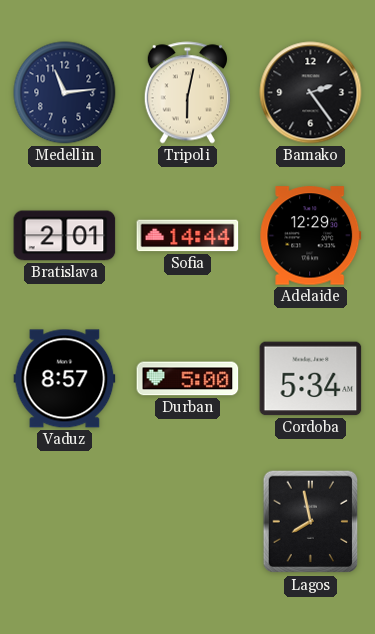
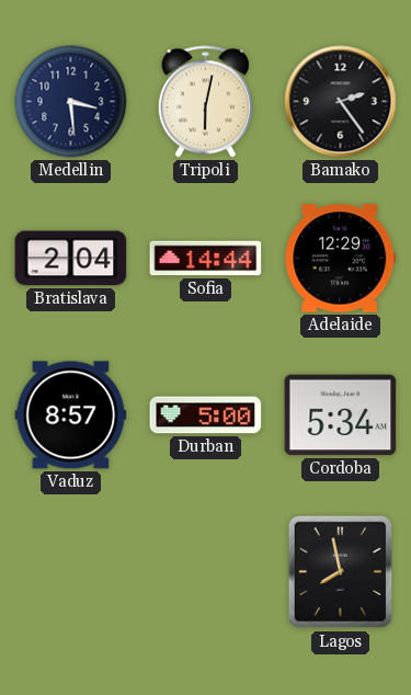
Medellin: 11:14 -> 3:29
Bratislava: 2:01 -> 2:04
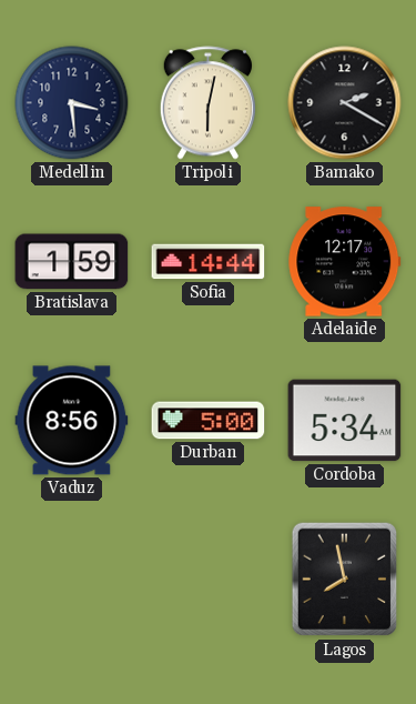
Bamako: 2:24 -> 2:20
Bratislava: 2:04 -> 1:59
Adelaide: 12:29 -> 12:17
Vaduz: 8:57 -> 8:56
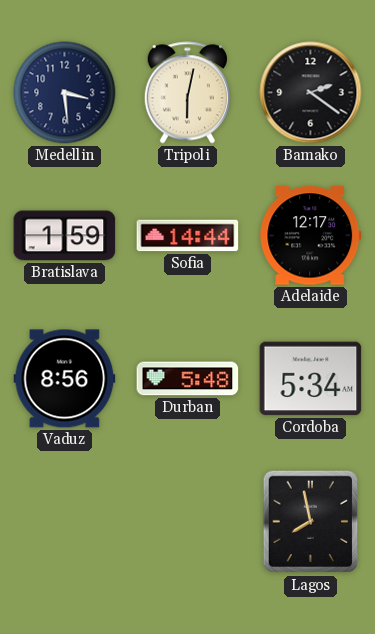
Bamako: 2:20 -> 2:21
Durban: 5:00 -> 5:48
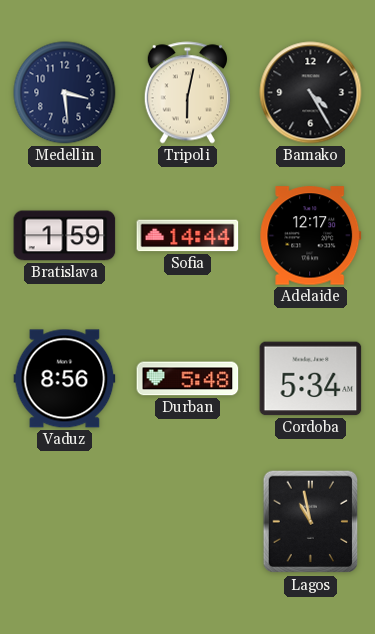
Bamako: 2:21 -> 4:25
Lagos: 7:58 -> 10:58
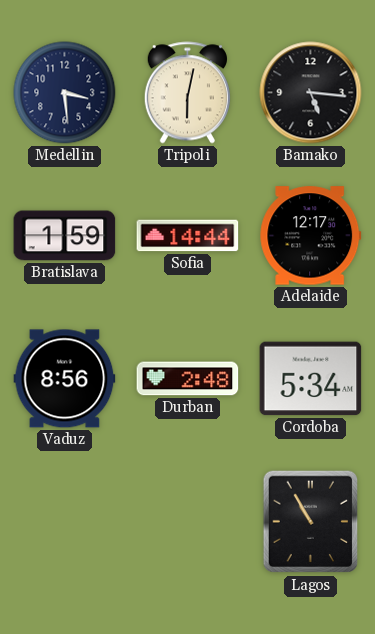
Bamako: 4:25 -> 5:16
Durban: 5:48 -> 2:48
Lagos: 10:58 -> 10:55
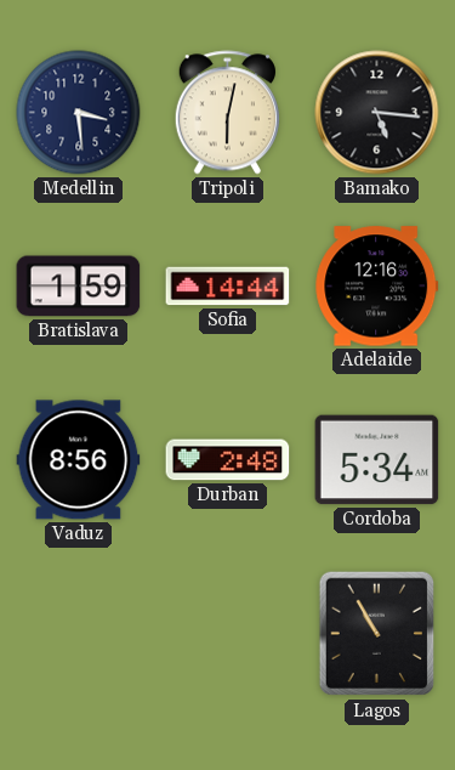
Adelaide: 12:17 -> 12:16
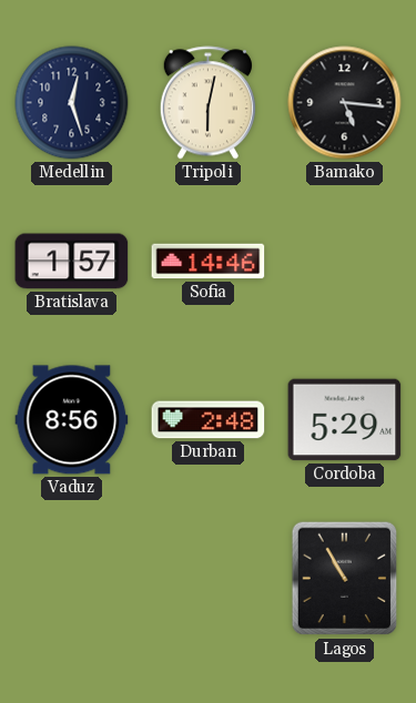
Medellin: 3:29 -> 12:27
Bratislava: 1:59 -> 1:57
Sofia: 14:44 -> 14:46
Adelaide: 12:16 -> none
Cordoba: 5:34 -> 5:29
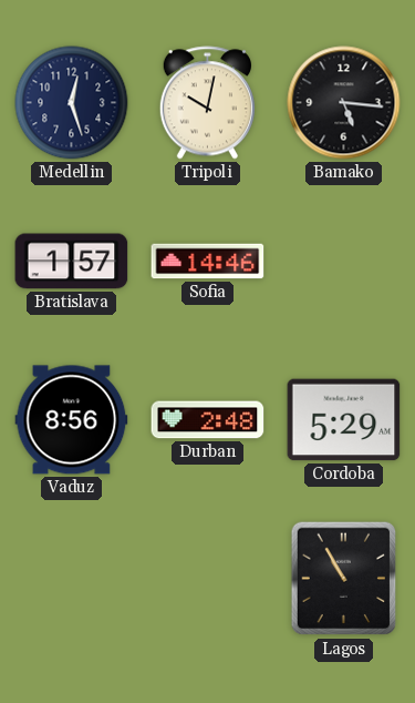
Tripoli: 6:02 -> 10:02
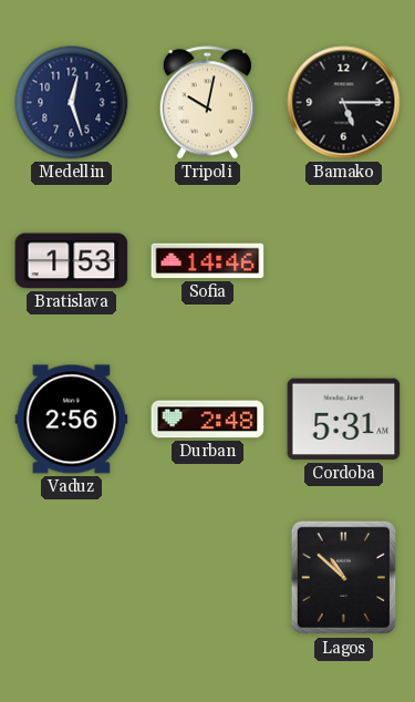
Bamako: 5:16 -> 5:15
Bratislava: 1:57 -> 1:53
Vaduz: 8:56 -> 2:56
Cordoba: 5:29 -> 5:31
Lagos: 10:55 -> 10:52
